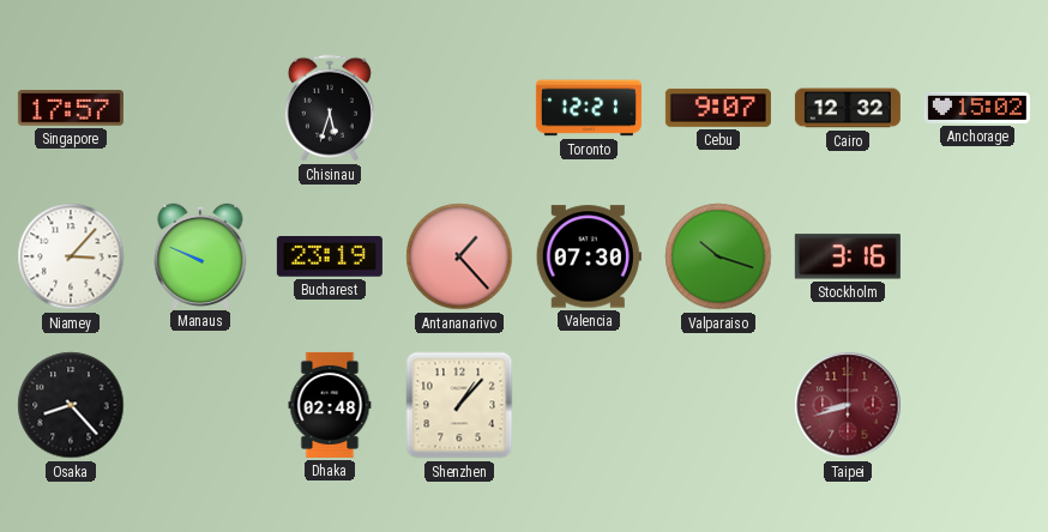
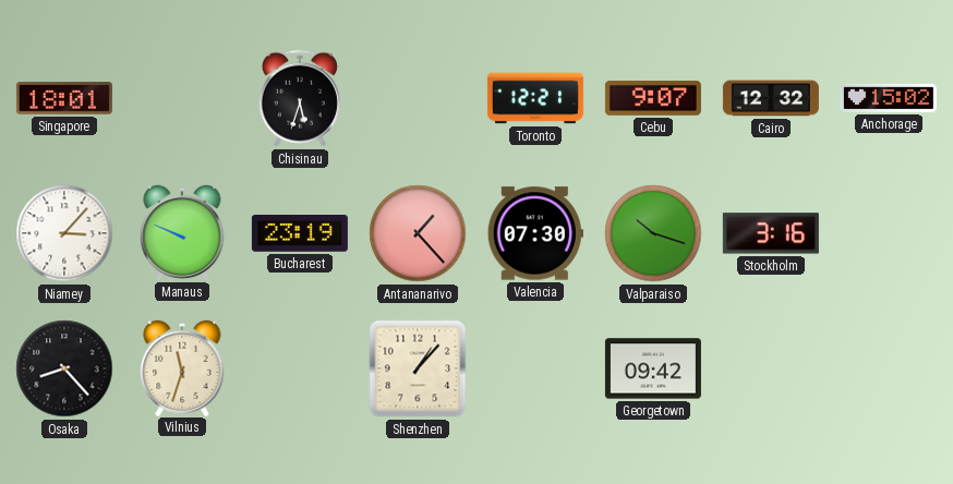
Singapore: 17:57 -> 18:01
Vilnius: none -> 11:33
Dhaka: 02:48 -> none
Georgetown: none -> 09:42
Taipei: 8:42 -> none
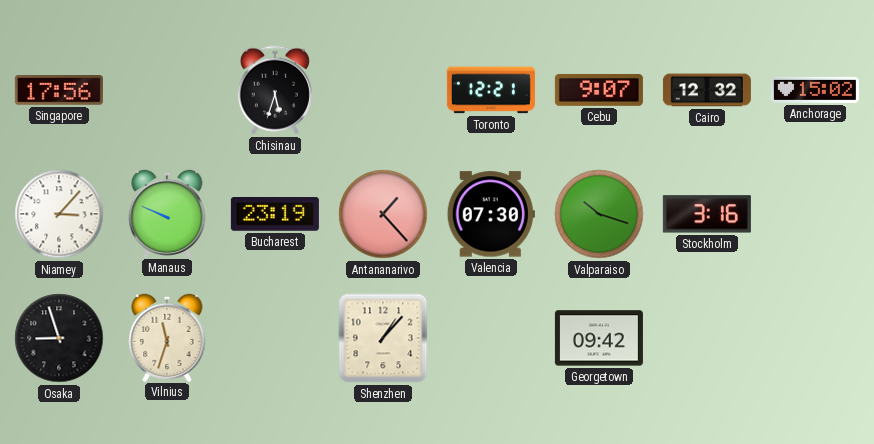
Singapore: 18:01 -> 17:56
Osaka: 8:23 -> 8:57
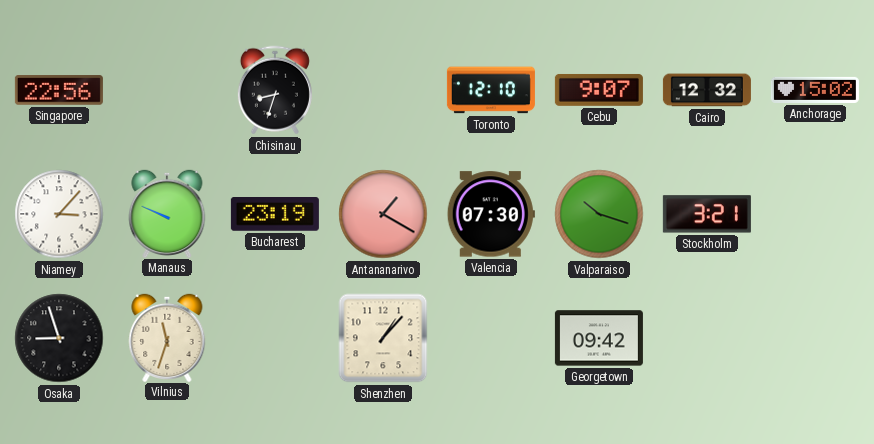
Singapore: 17:56 -> 22:56
Chisinau: 5:33 -> 8:33
Toronto: 12:21 -> 12:10
Antananarivo: 1:23 -> 1:20
Stockholm: 3:16 -> 3:21
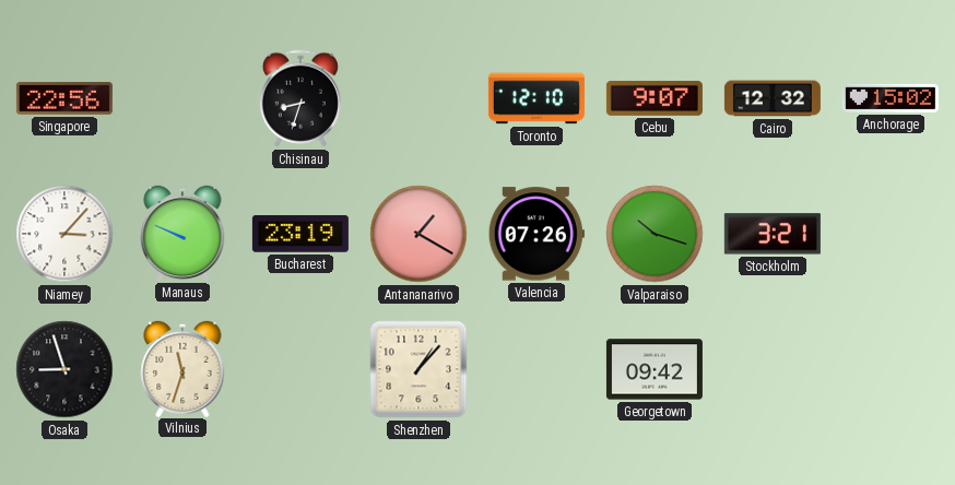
Valencia: 07:30 -> 07:26
